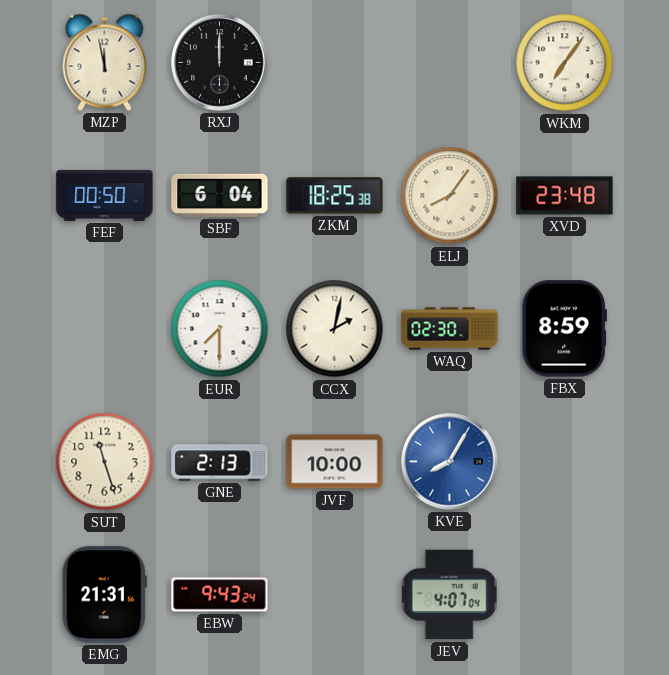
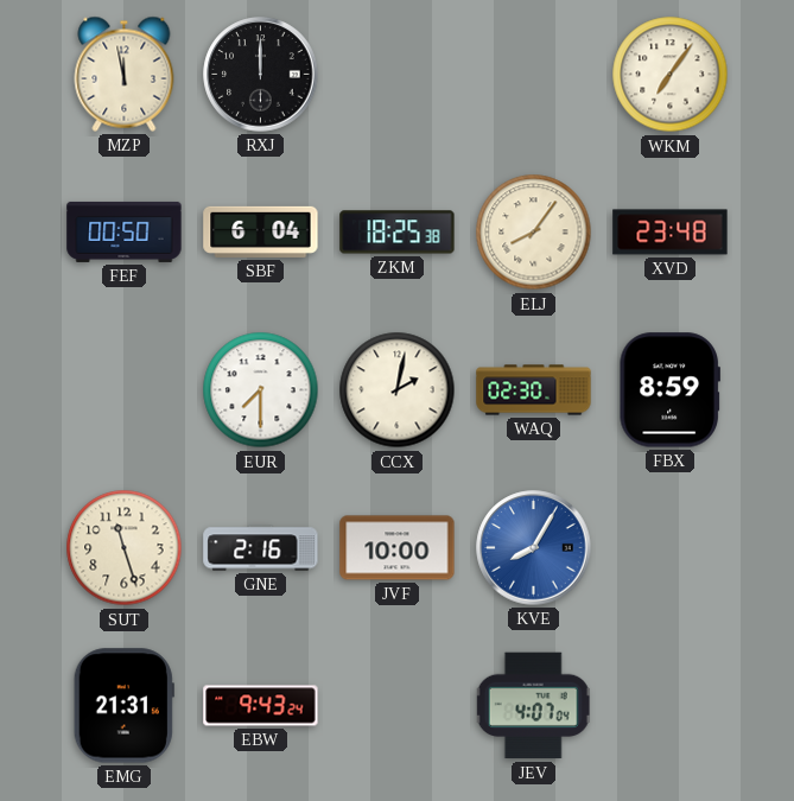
GNE: 2:13 -> 2:16
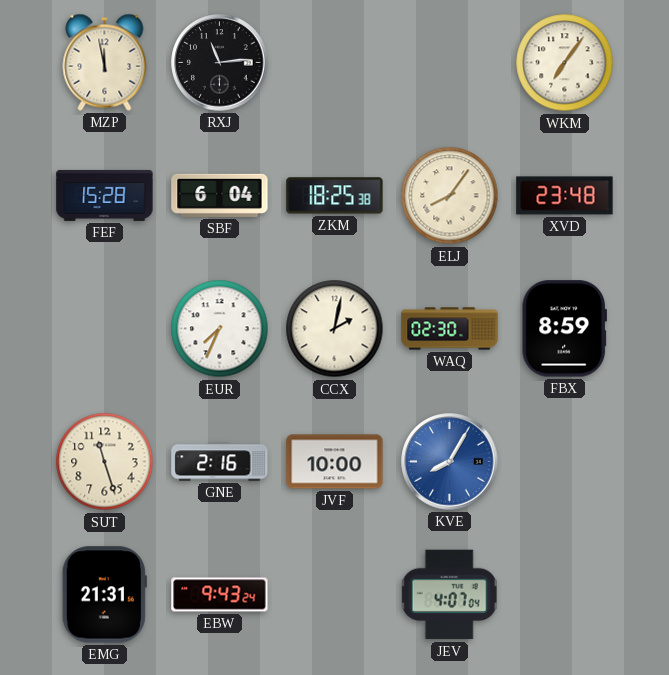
RXJ: 12:00 -> 11:14
FEF: 00:50 -> 15:28
EUR: 7:30 -> 7:34
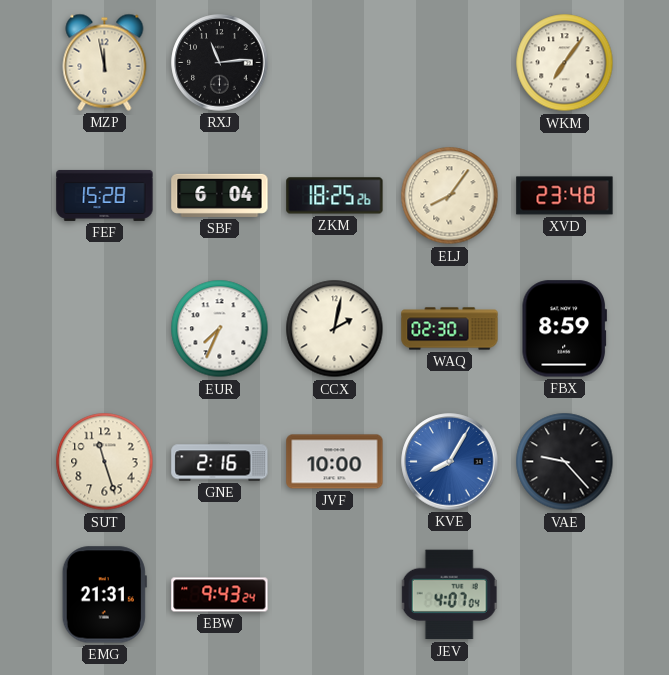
ZKM: 18:25:38 -> 18:25:26
VAE: none -> 9:23
